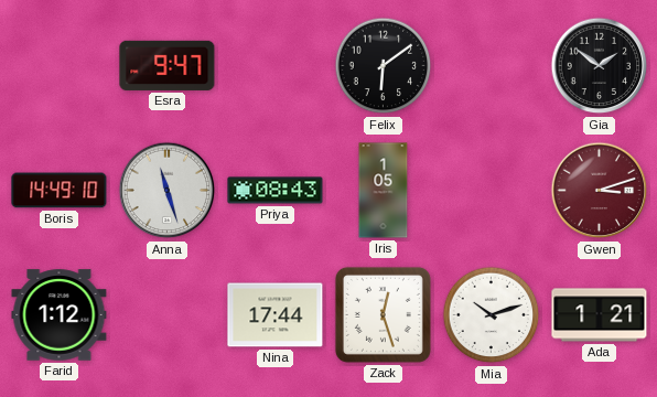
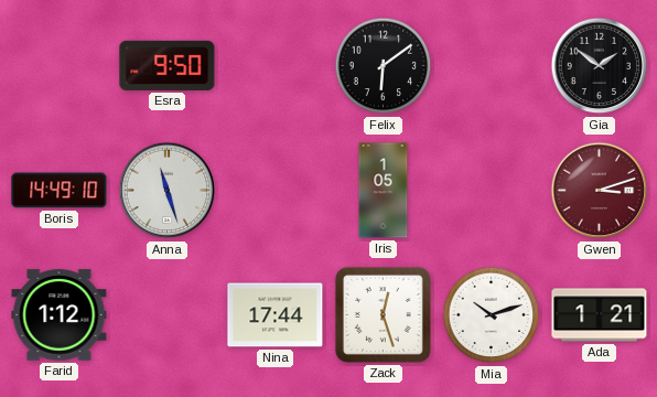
Esra: 9:47 -> 9:50
Priya: 08:43 -> none
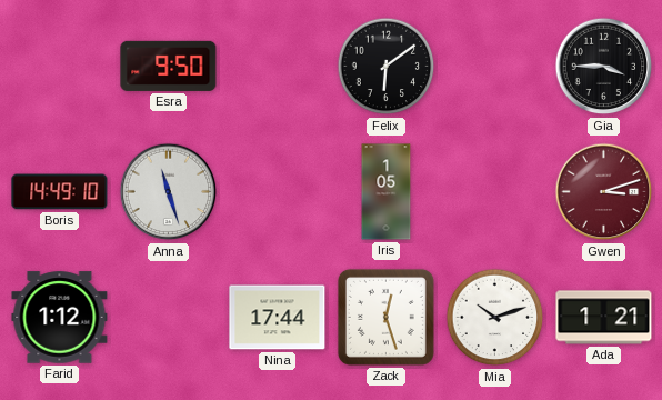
Gia: 1:51 -> 3:45
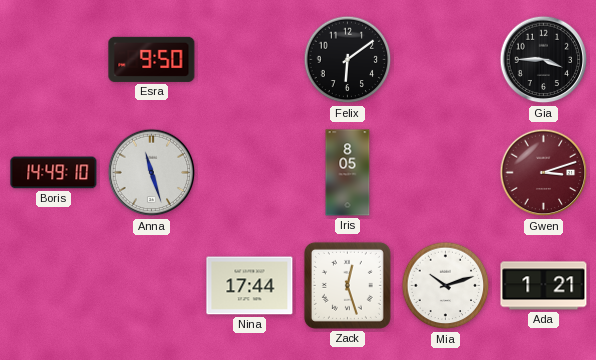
Iris: 1:05 -> 8:05
Farid: 1:12 -> none
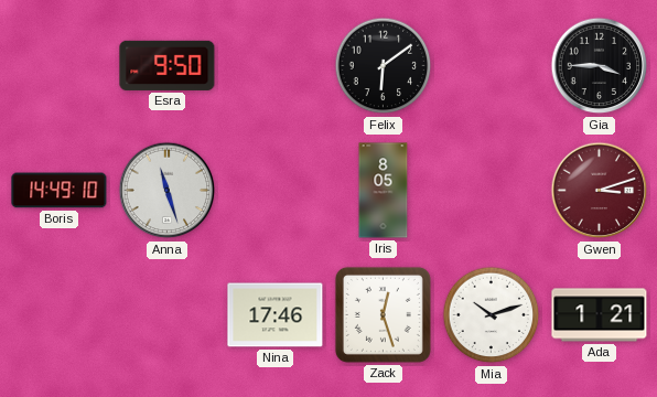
Nina: 17:44 -> 17:46
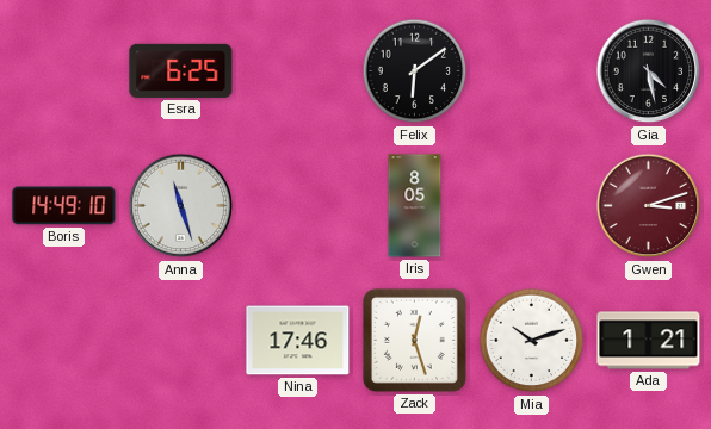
Esra: 9:50 -> 6:25
Gia: 3:45 -> 4:28
